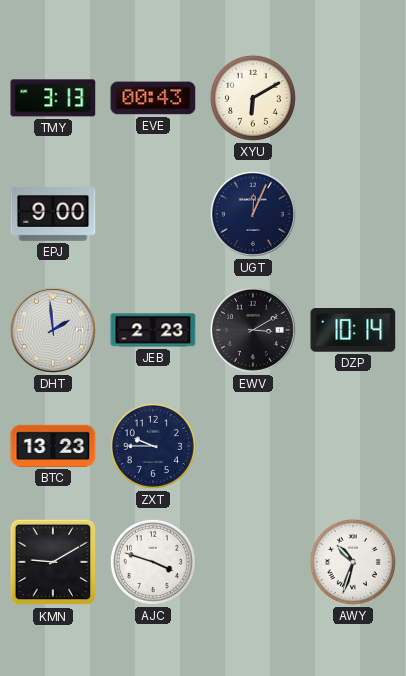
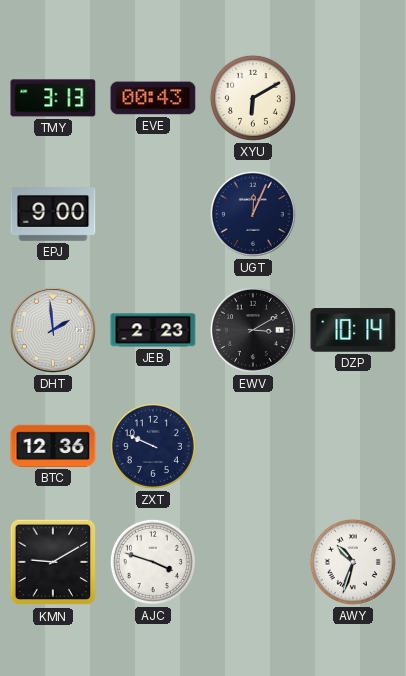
BTC: 13:23 -> 12:36
ZXT: 9:45 -> 9:49
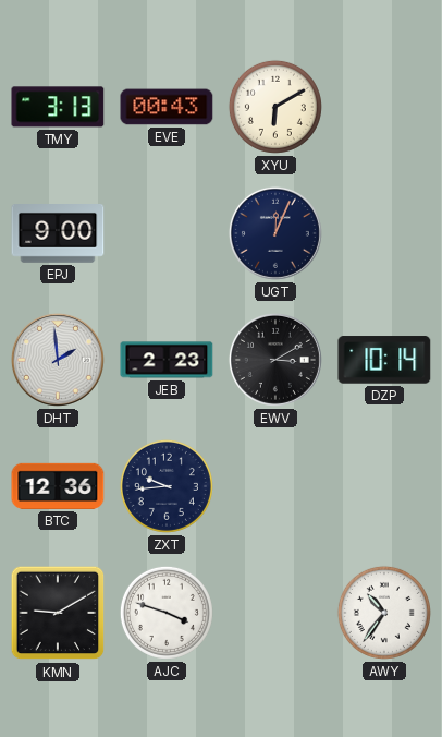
ZXT: 9:49 -> 9:44
AWY: 10:33 -> 10:36
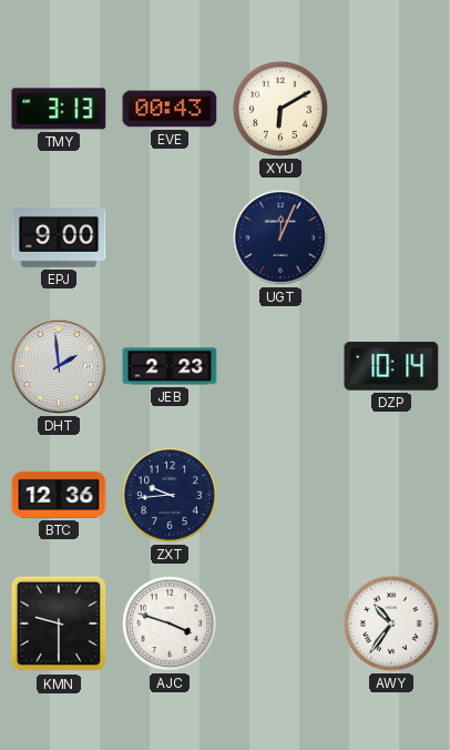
EWV: 3:10 -> none
KMN: 9:10 -> 9:30
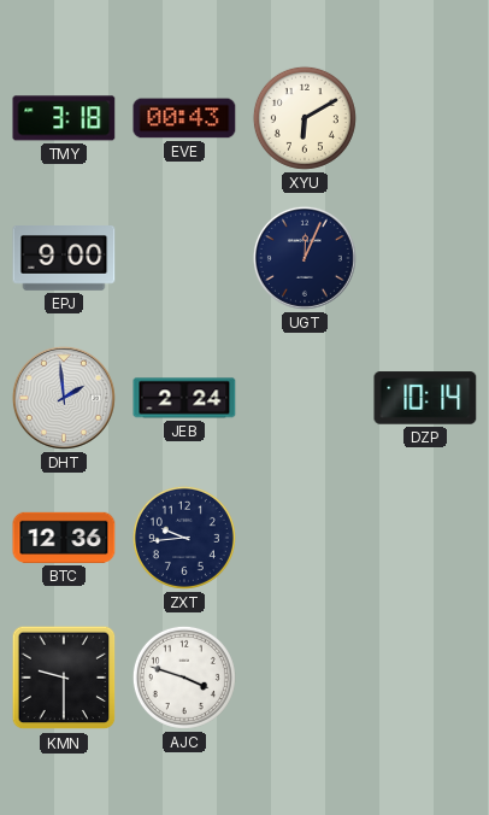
TMY: 3:13 -> 3:18
JEB: 2:23 -> 2:24
AWY: 10:36 -> none
